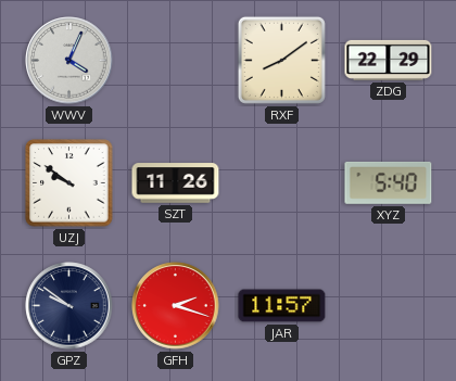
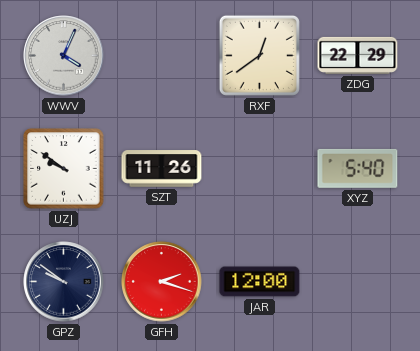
RXF: 8:09 -> 12:39
JAR: 11:57 -> 12:00
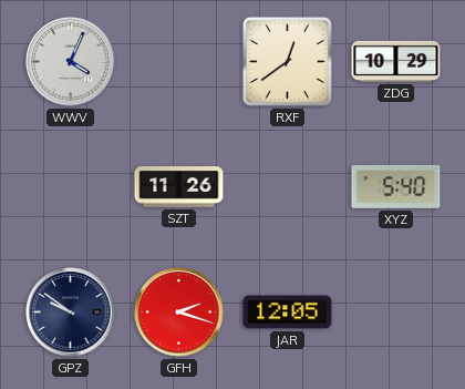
ZDG: 22:29 -> 10:29
UZJ: 9:51 -> none
JAR: 12:00 -> 12:05
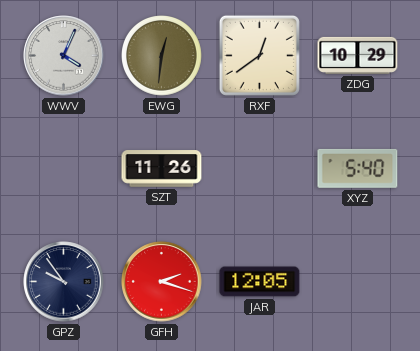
EWG: none -> 12:31
GPZ: 9:51 -> 9:54
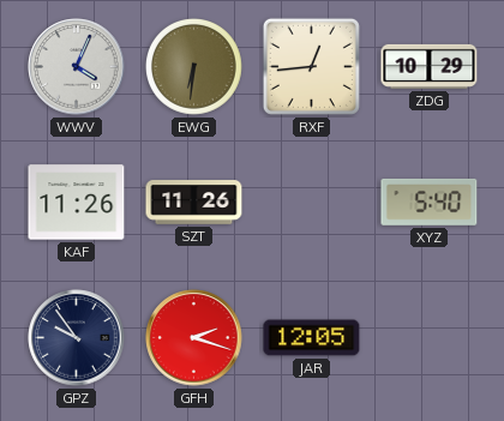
EWG: 12:31 -> 6:31
RXF: 12:39 -> 12:44
KAF: none -> 11:26
